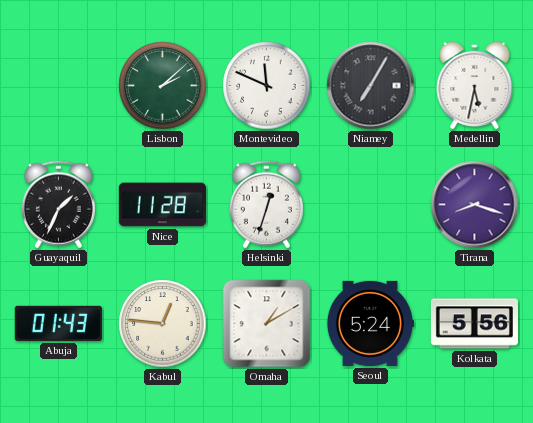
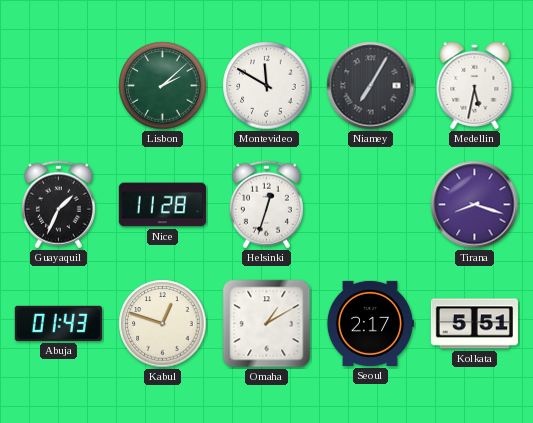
Montevideo: 11:49 -> 11:50
Kabul: 12:46 -> 12:48
Seoul: 5:24 -> 2:17
Kolkata: 5:56 -> 5:51
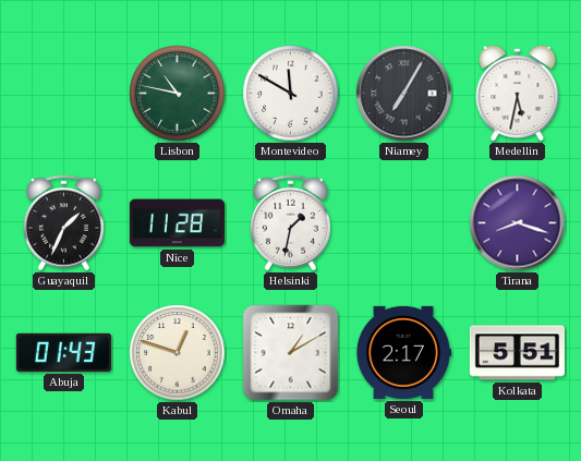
Lisbon: 2:08 -> 10:47
Helsinki: 12:33 -> 1:32
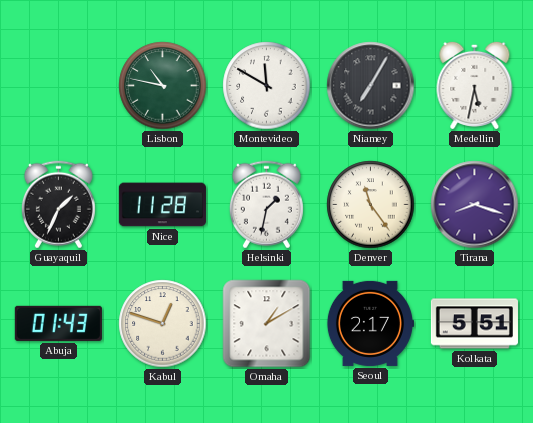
Denver: none -> 11:24
